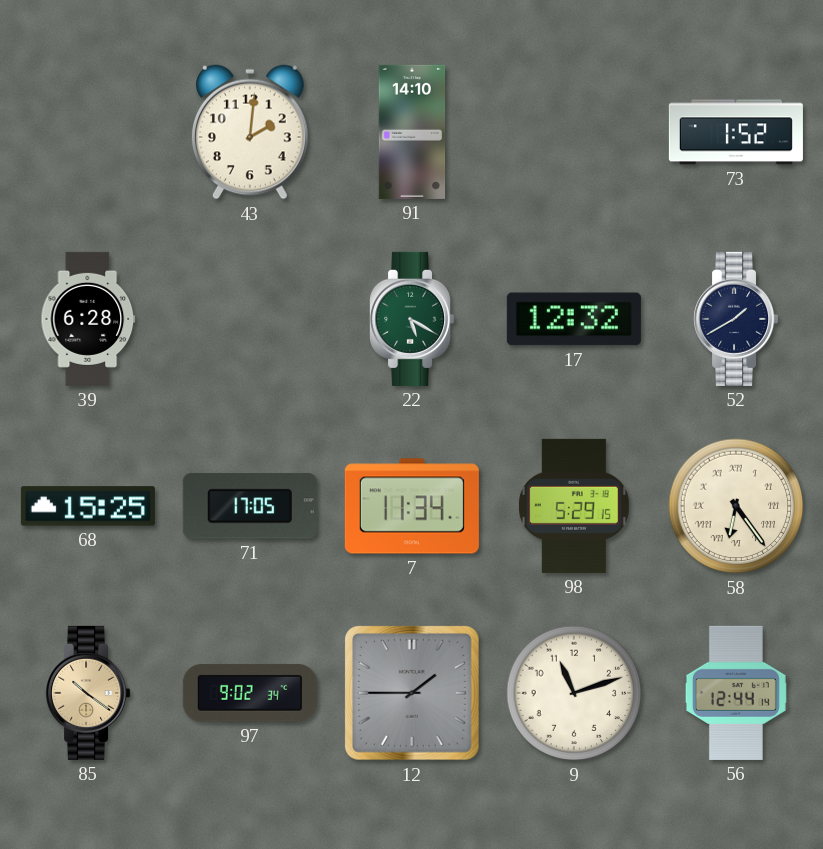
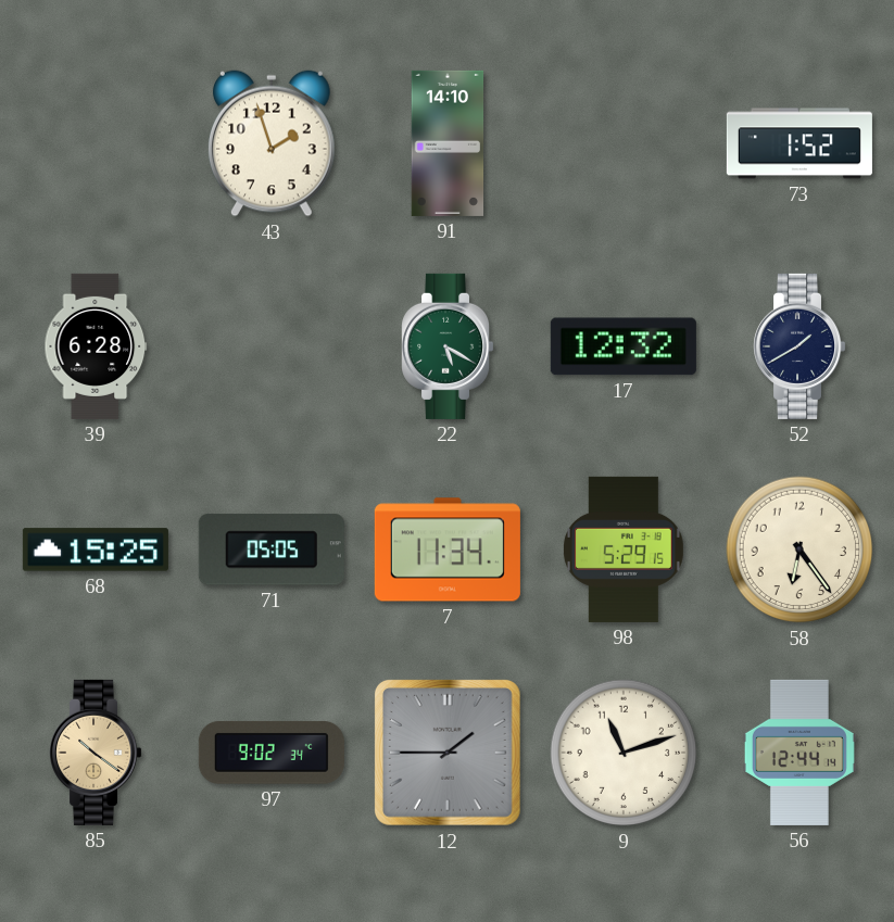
43: 2:01 -> 1:57
71: 17:05 -> 05:05
58 numerals: Roman -> Arabic
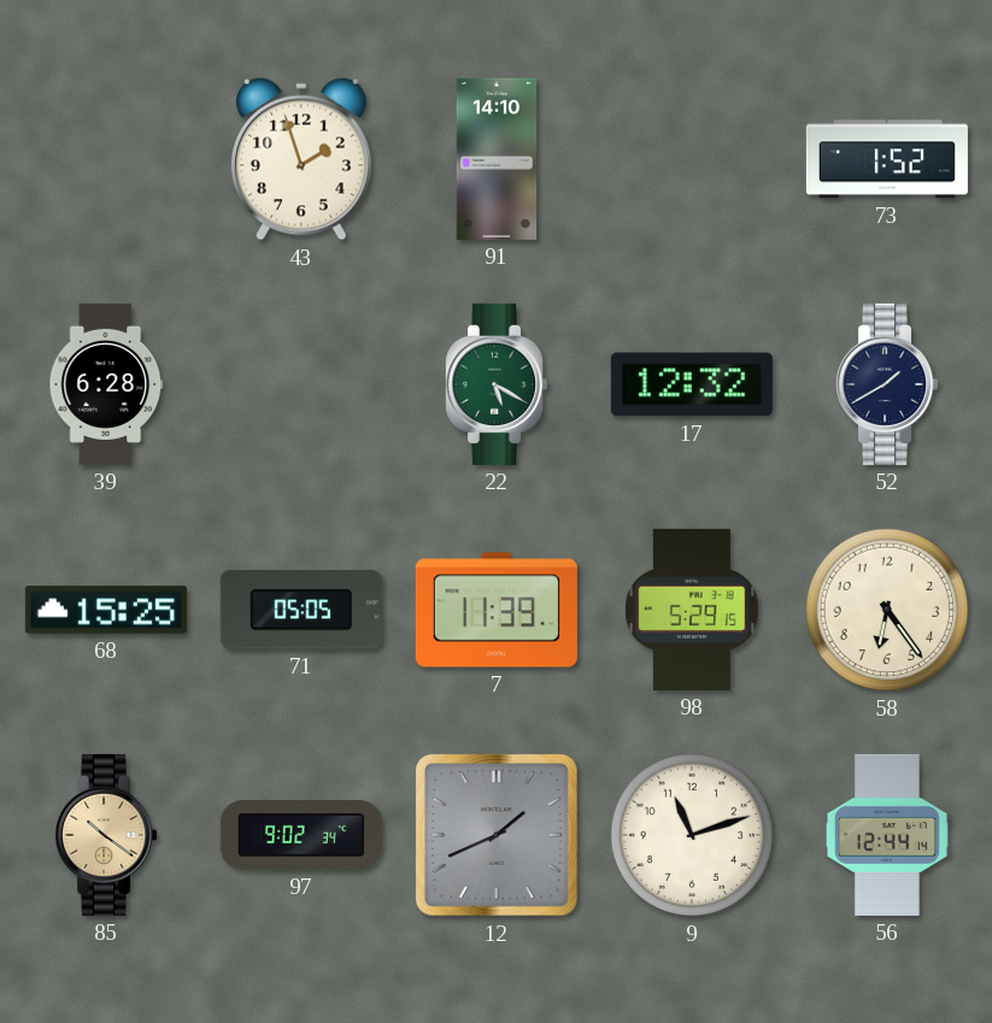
7: 11:34 -> 11:39
12: 1:45 -> 1:41
